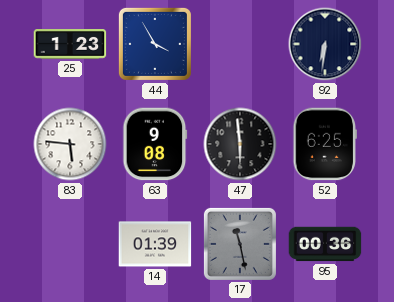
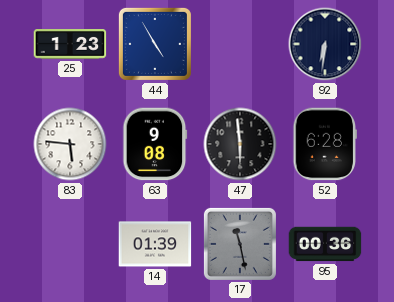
44: 3:55 -> 4:55
52: 6:25 -> 6:28
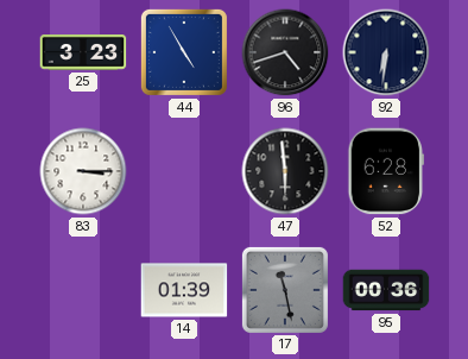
25: 1:23 -> 3:23
96: none -> 4:42
83: 5:46 -> 3:15
63: 9:08 -> none
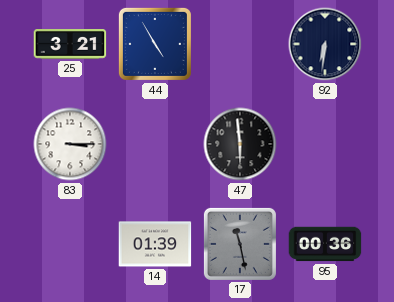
25: 3:23 -> 3:21
96: 4:42 -> none
52: 6:28 -> none
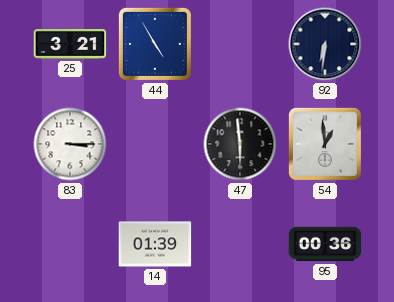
54: none -> 12:59
17: 11:28 -> none
